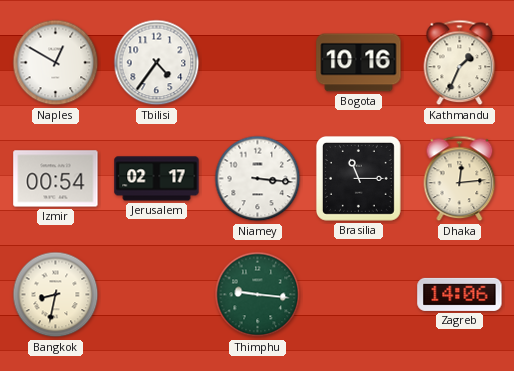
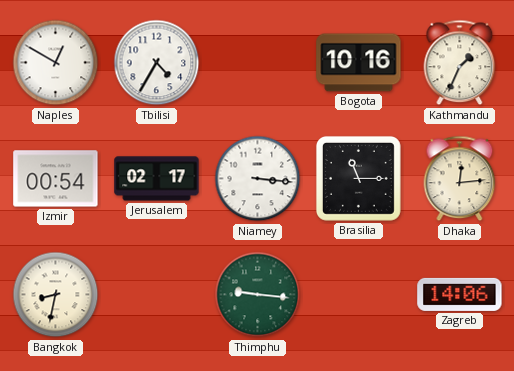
Tbilisi: 4:36 -> 4:35
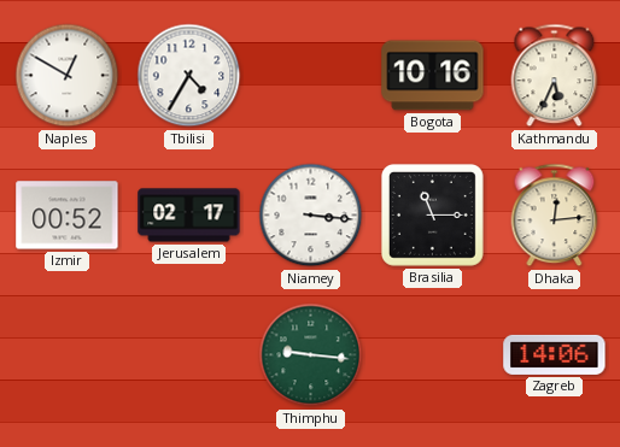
Kathmandu: 1:34 -> 5:34
Izmir: 00:54 -> 00:52
Bangkok: 8:32 -> none
